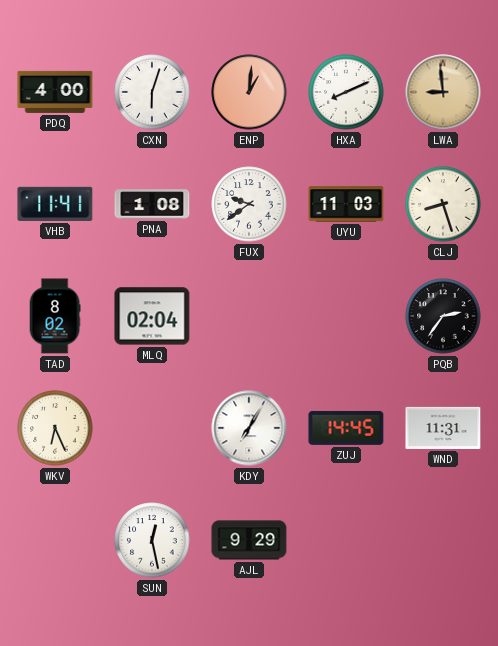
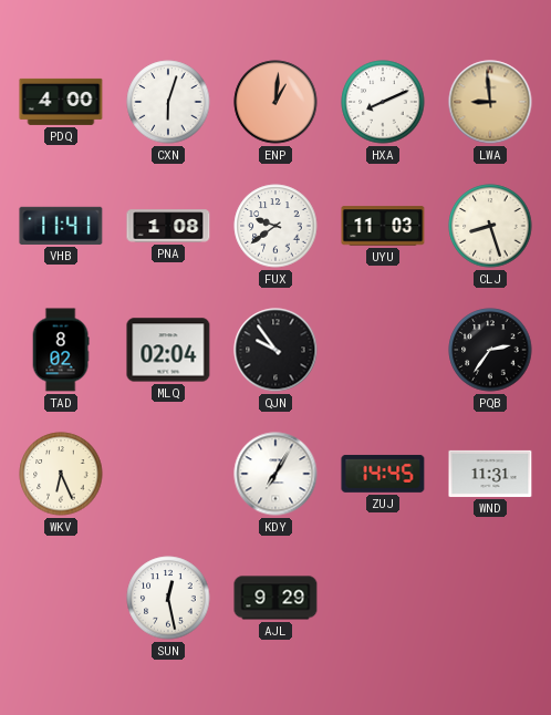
QJN: none -> 9:54
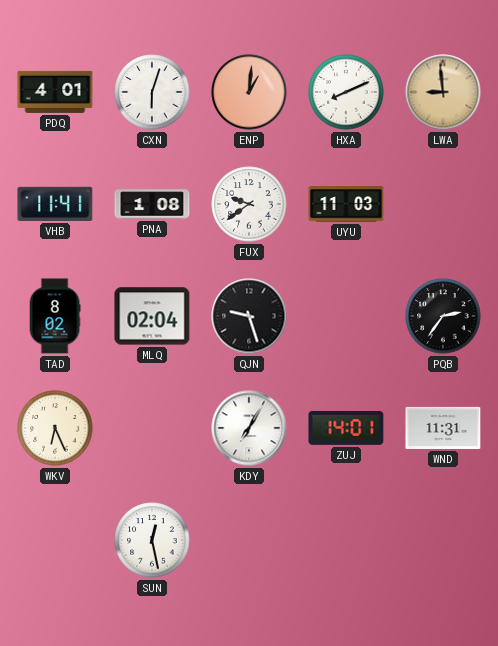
PDQ: 4:00 -> 4:01
CLJ: 8:27 -> none
QJN: 9:54 -> 9:27
ZUJ: 14:45 -> 14:01
AJL: 9:29 -> none
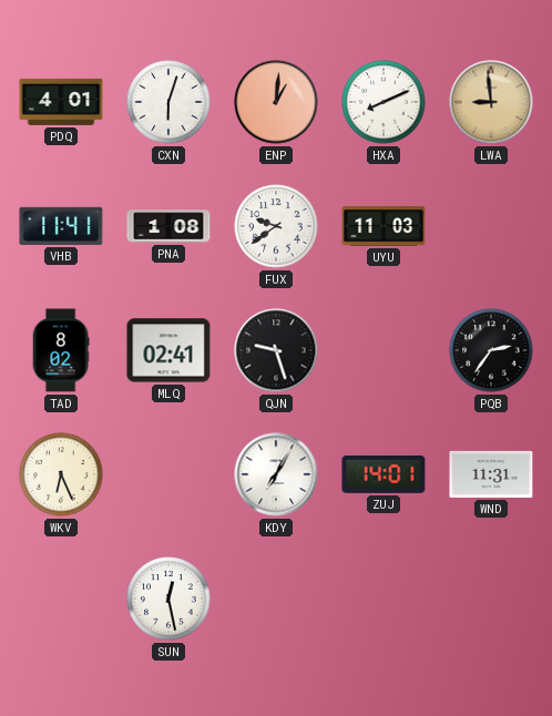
MLQ: 02:04 -> 02:41
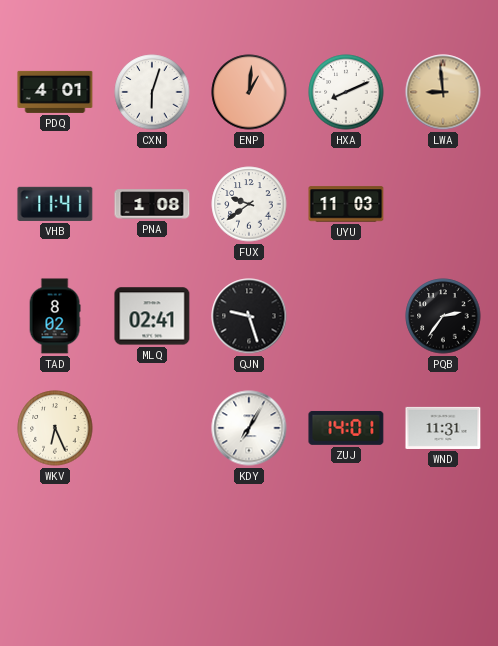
SUN: 12:28 -> none
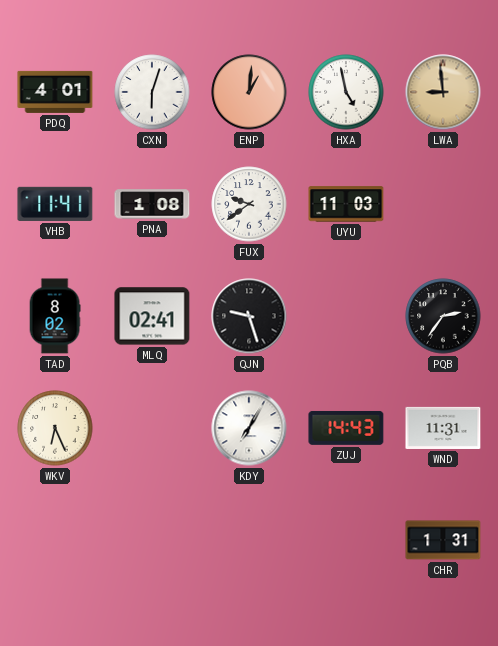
HXA: 8:11 -> 4:58
ZUJ: 14:01 -> 14:43
CHR: none -> 1:31
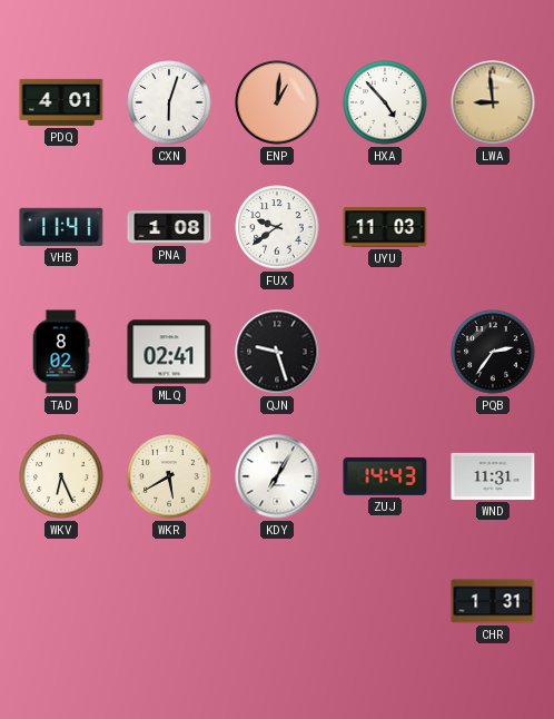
HXA: 4:58 -> 4:53
WKR: none -> 5:40
